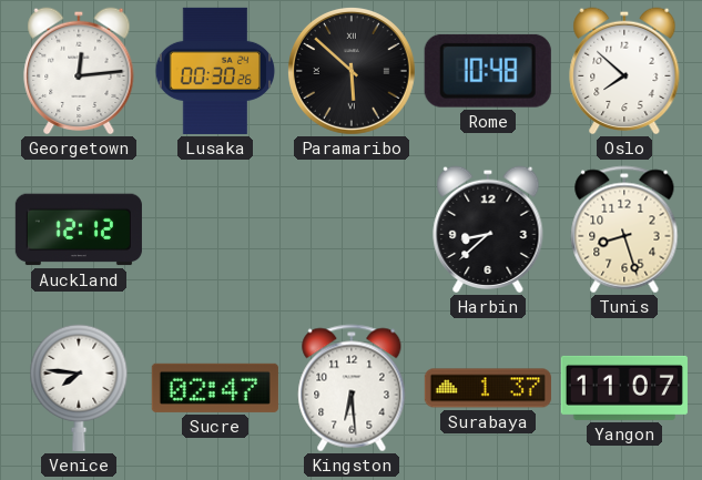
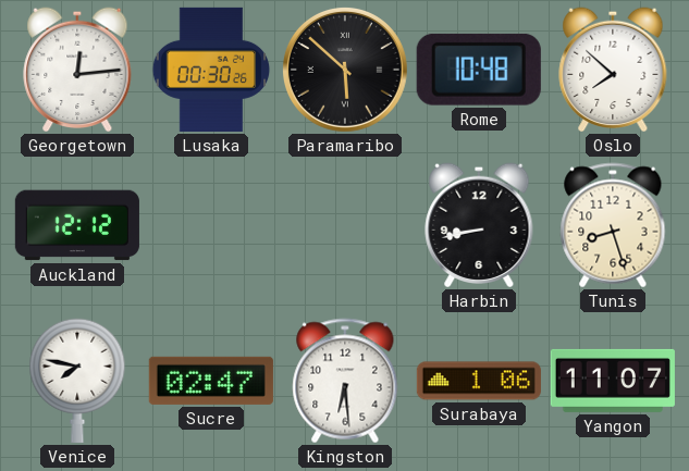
Harbin: 8:38 -> 8:43
Venice: 7:46 -> 7:47
Surabaya: 1:37 -> 1:06
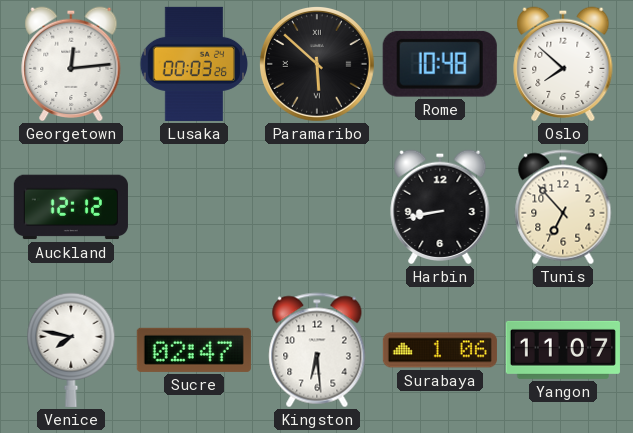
Lusaka: 00:30 -> 00:03
Tunis: 8:27 -> 6:53
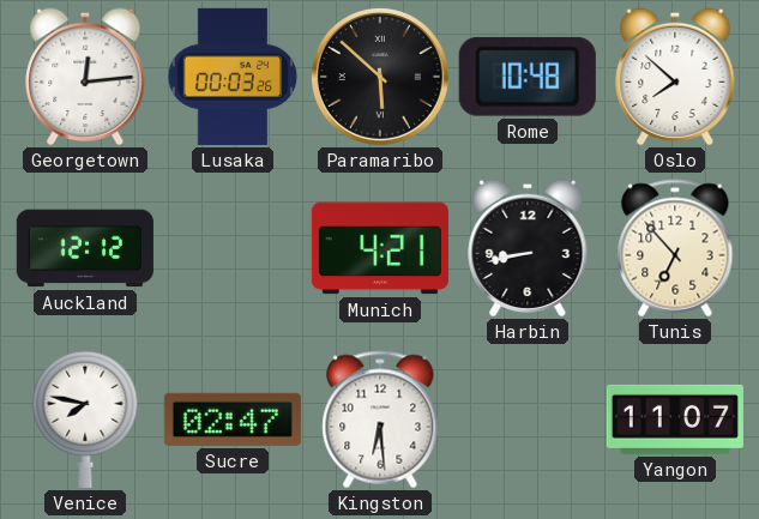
Munich: none -> 4:21
Surabaya: 1:06 -> none
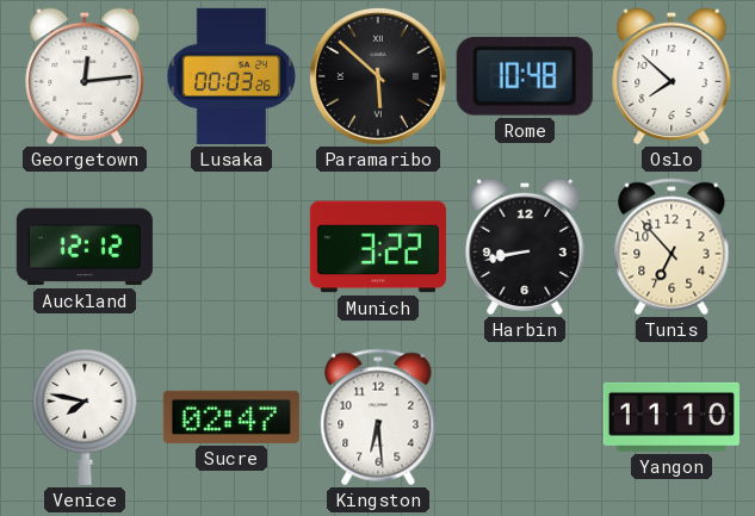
Munich: 4:21 -> 3:22
Yangon: 11:07 -> 11:10
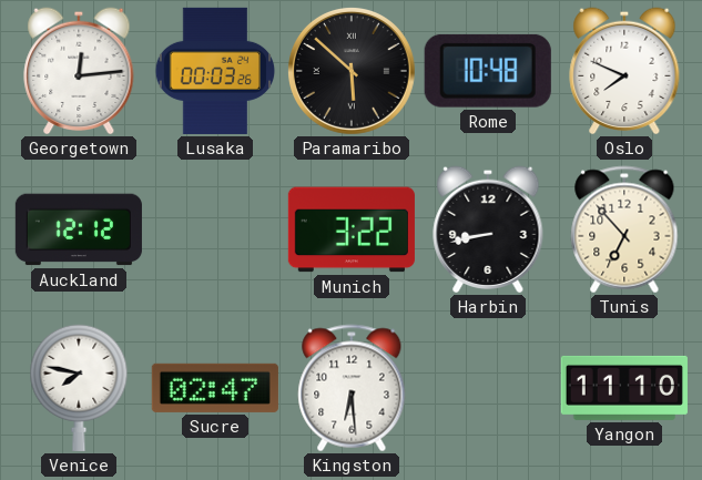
Oslo: 7:52 -> 7:49
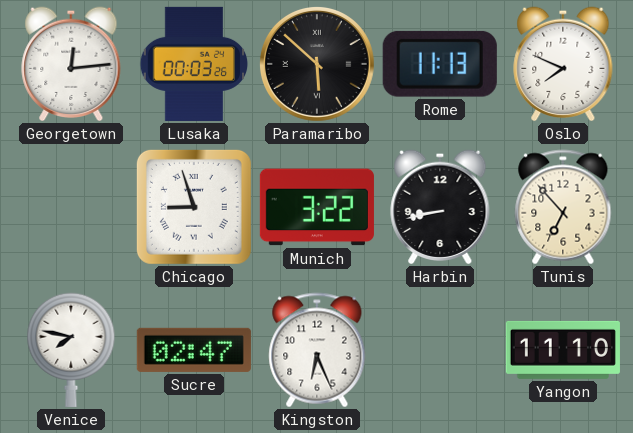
Rome: 10:48 -> 11:13
Auckland: 12:12 -> none
Chicago: none -> 8:57
Kingston: 6:29 -> 6:26
